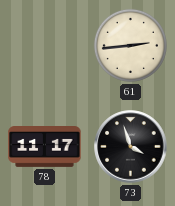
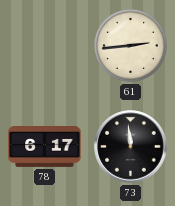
78: 11:17 -> 6:17
73: 3:57 -> 11:59
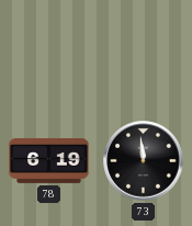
61: 2:44 -> none
78: 6:17 -> 6:19
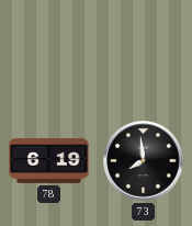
73: 11:59 -> 7:59
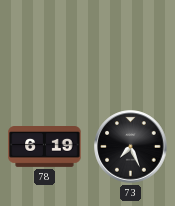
73: 7:59 -> 7:26
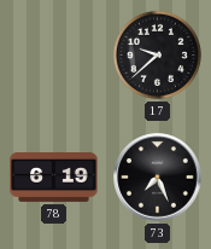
17: none -> 9:38
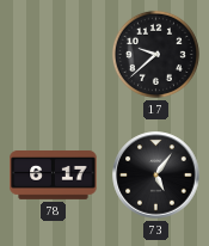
78: 6:19 -> 6:17
73: 7:26 -> 5:06
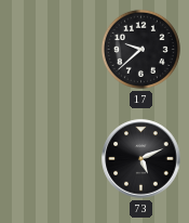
78: 6:17 -> none
73: 5:06 -> 5:11
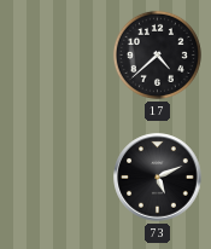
17: 9:38 -> 4:38
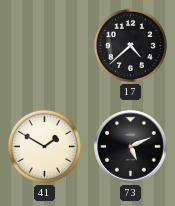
41: none -> 1:50
